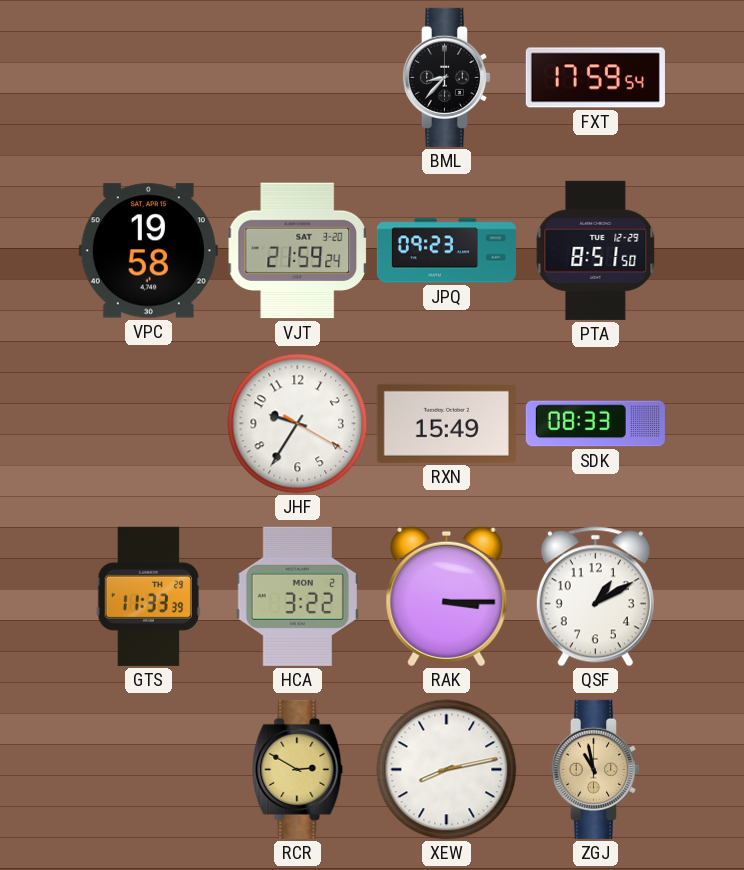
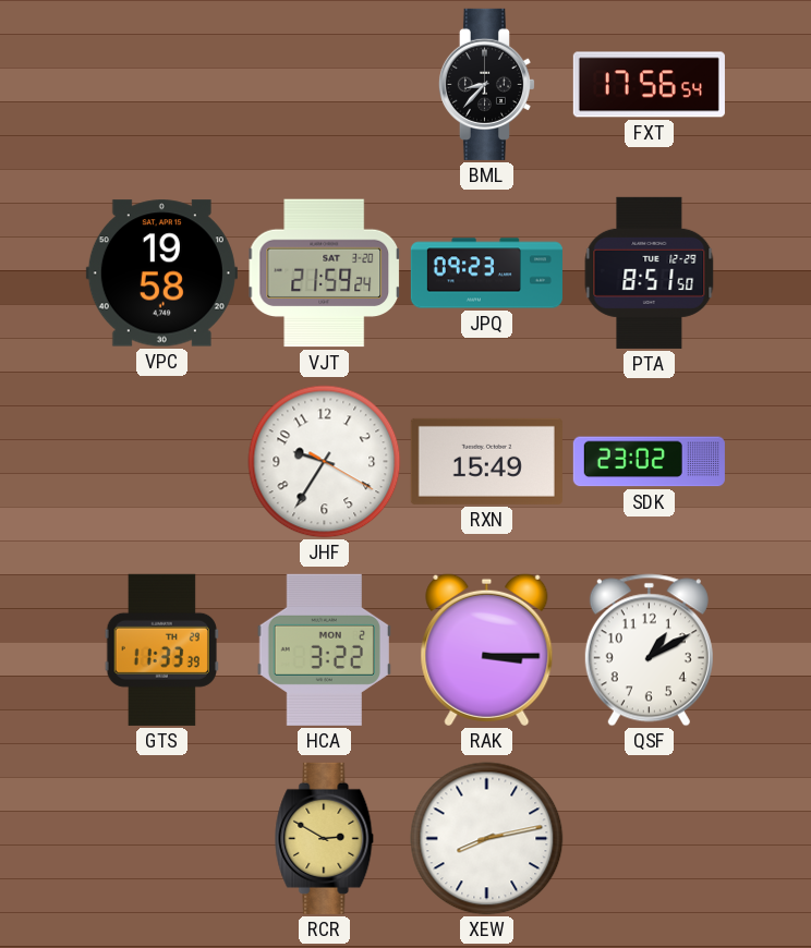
FXT: 17:59 -> 17:56
SDK: 08:33 -> 23:02
ZGJ: 10:58 -> none
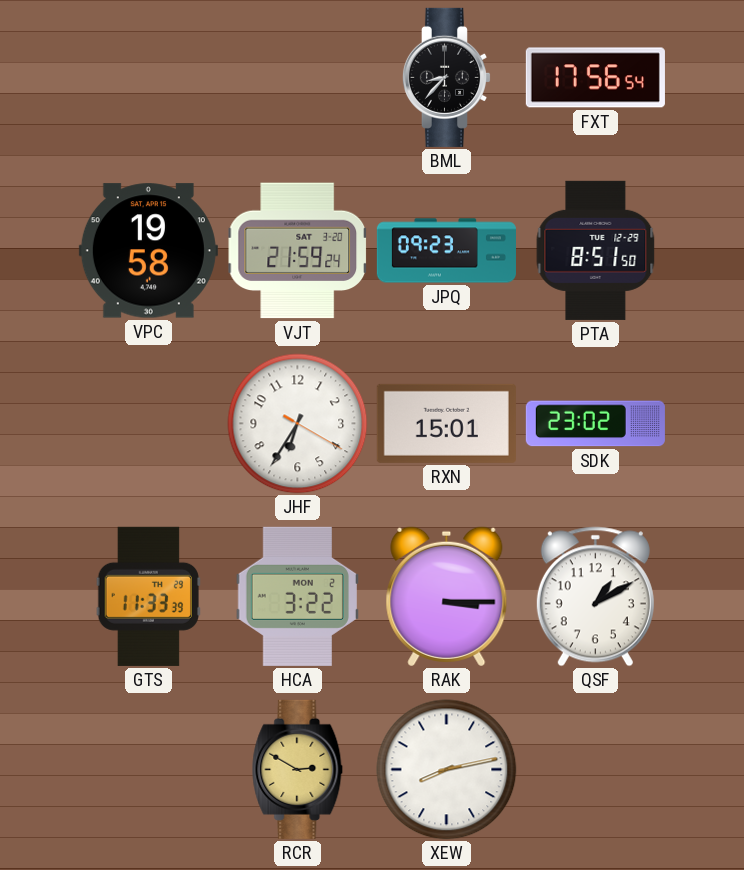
JHF: 9:35 -> 6:35
RXN: 15:49 -> 15:01
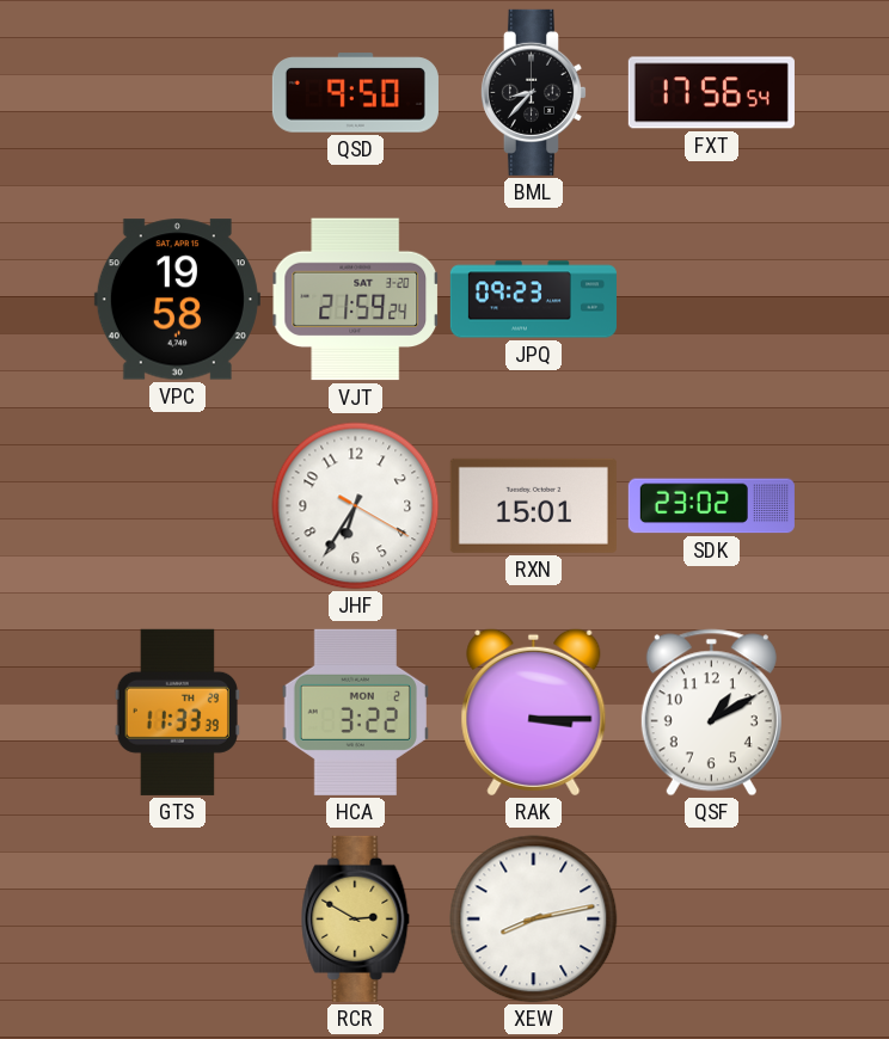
QSD: none -> 9:50
PTA: 8:51 -> none
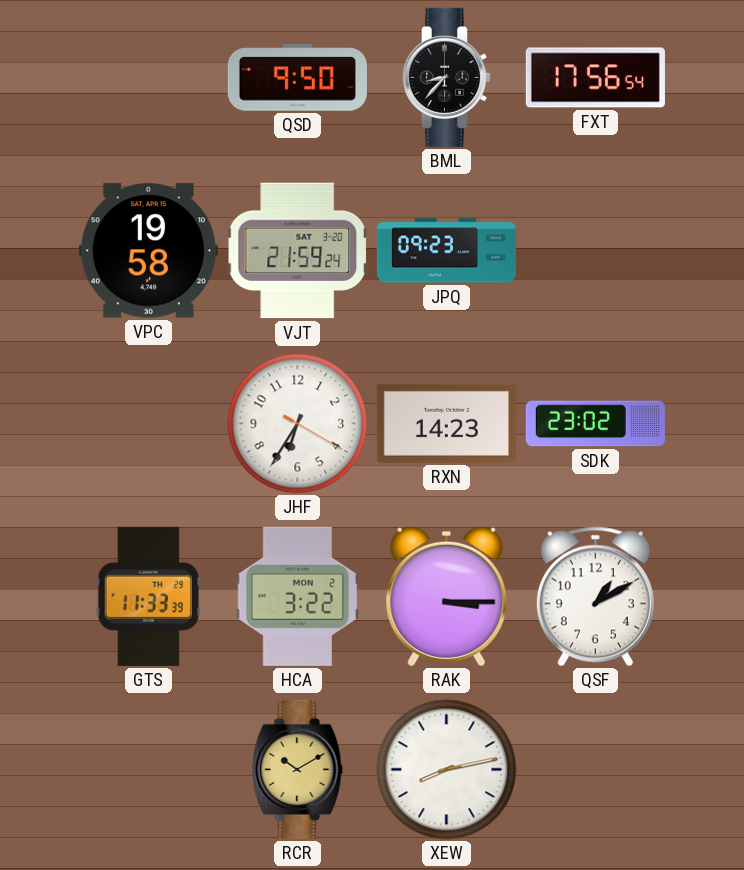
RXN: 15:01 -> 14:23
RCR: 2:50 -> 10:10
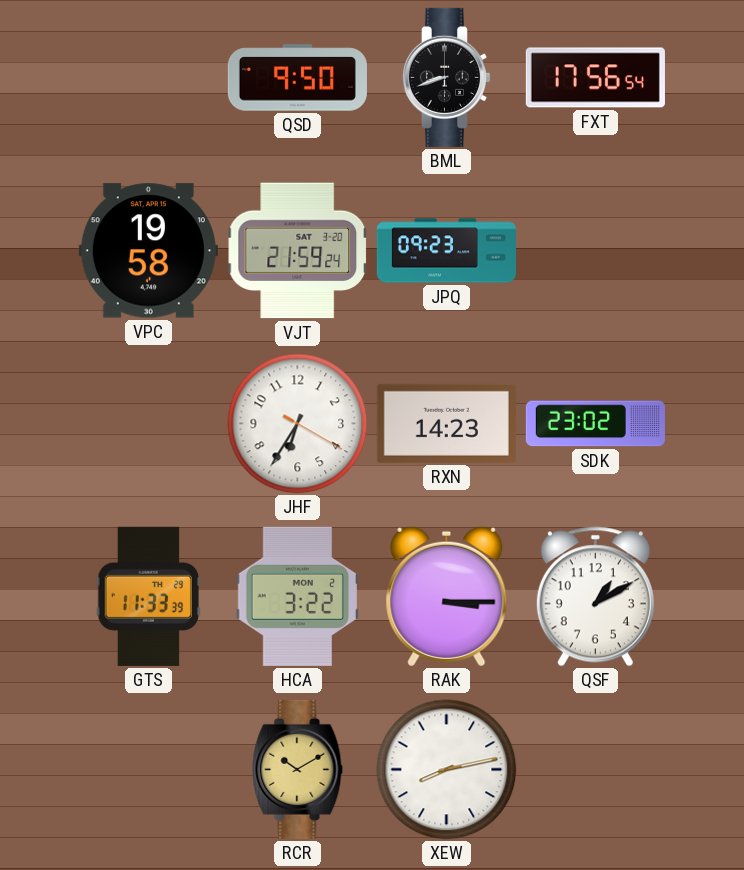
BML: 8:37 -> 8:42
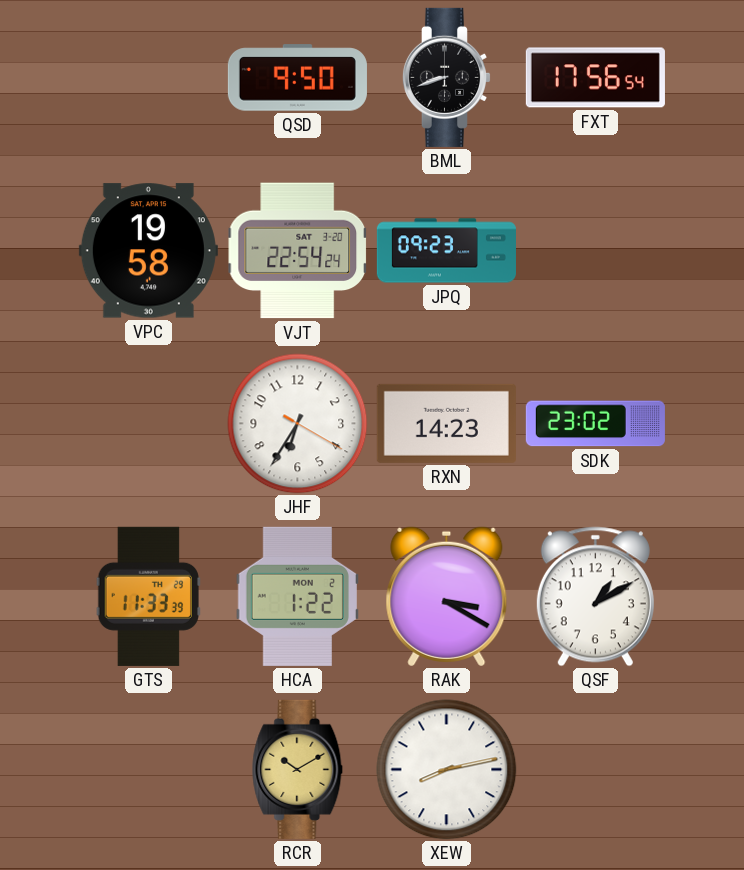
VJT: 21:59 -> 22:54
HCA: 3:22 -> 1:22
RAK: 3:15 -> 3:20
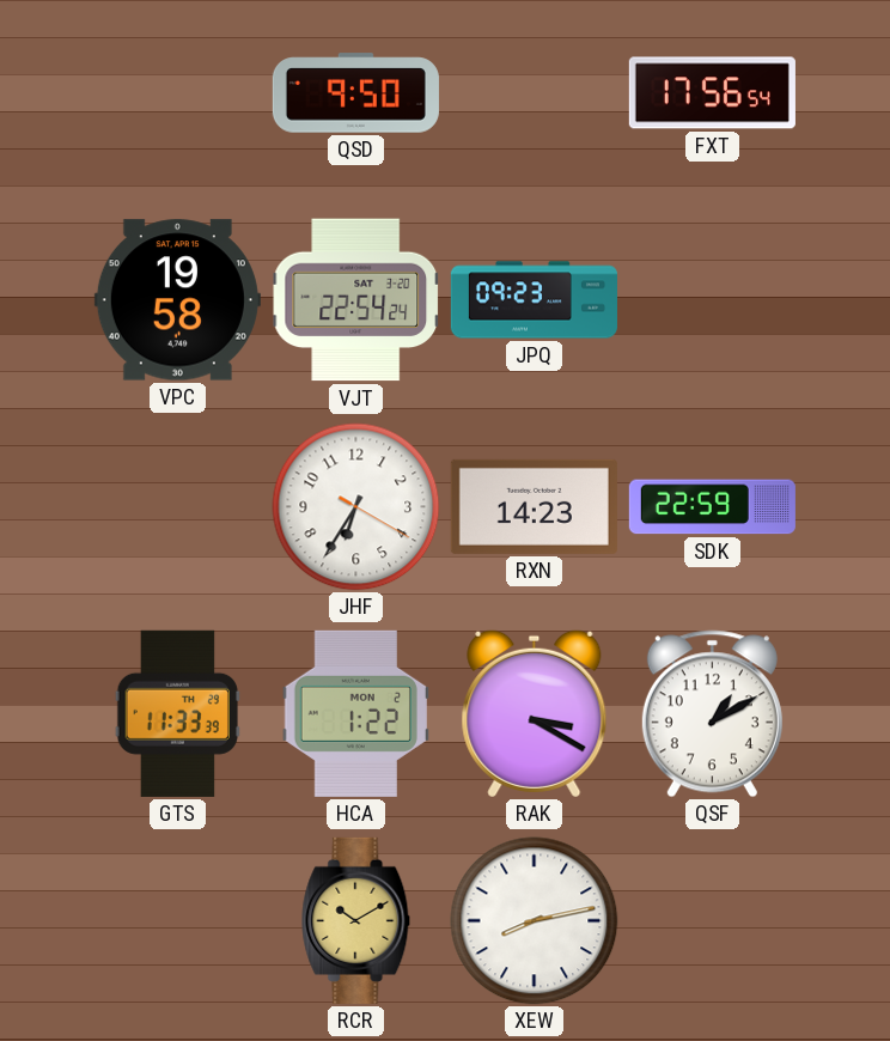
BML: 8:42 -> none
SDK: 23:02 -> 22:59
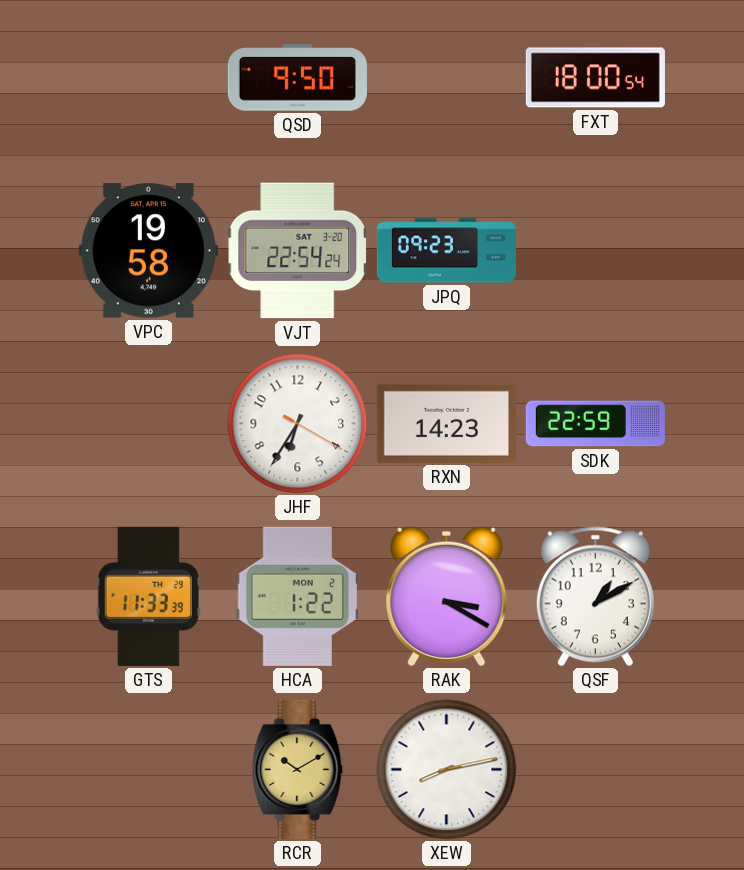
FXT: 17:56 -> 18:00
